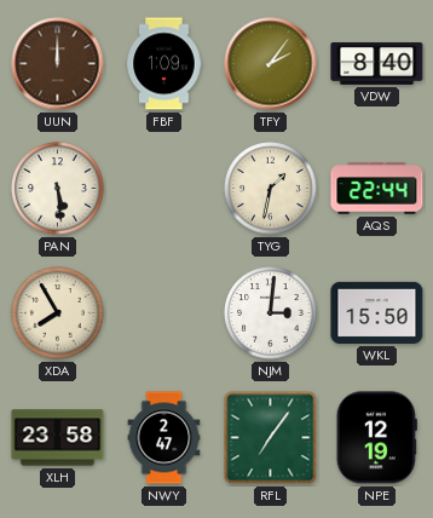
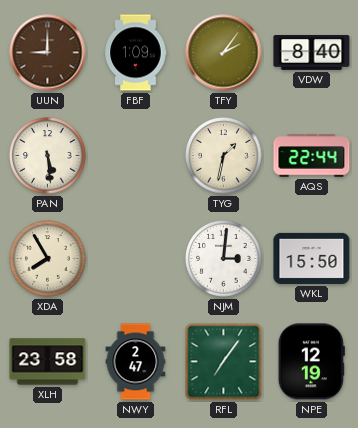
UUN: 12:00 -> 9:00
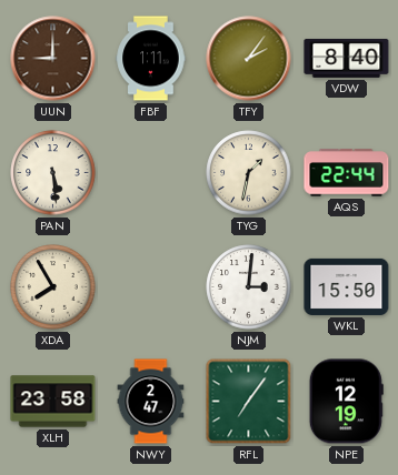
FBF: 1:09 -> 1:11
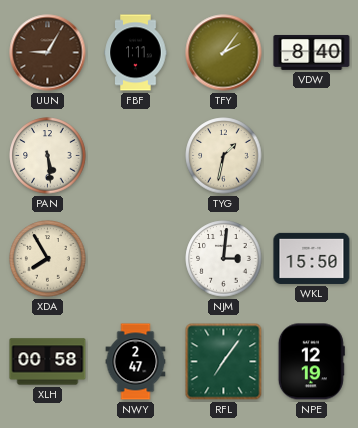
UUN: 9:00 -> 9:05
AQS: 22:44 -> none
XLH: 23:58 -> 00:58
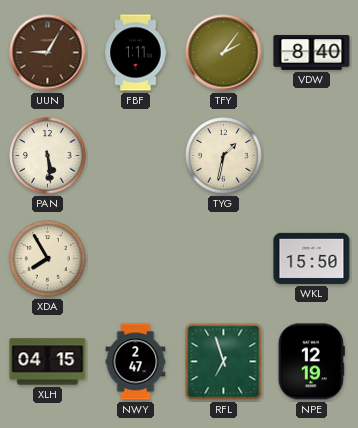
NJM: 3:01 -> none
XLH: 00:58 -> 04:15
RFL: 7:06 -> 6:57
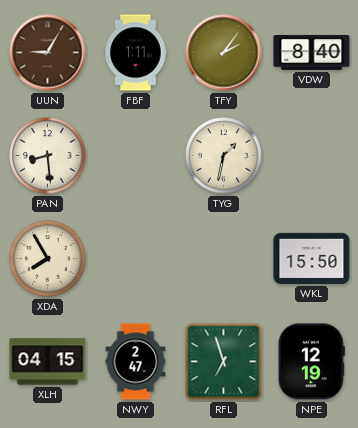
PAN: 5:29 -> 8:29
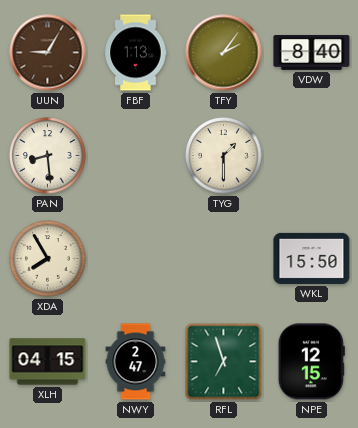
FBF: 1:11 -> 1:13
TYG: 1:32 -> 1:30
NPE: 12:19 -> 12:15
